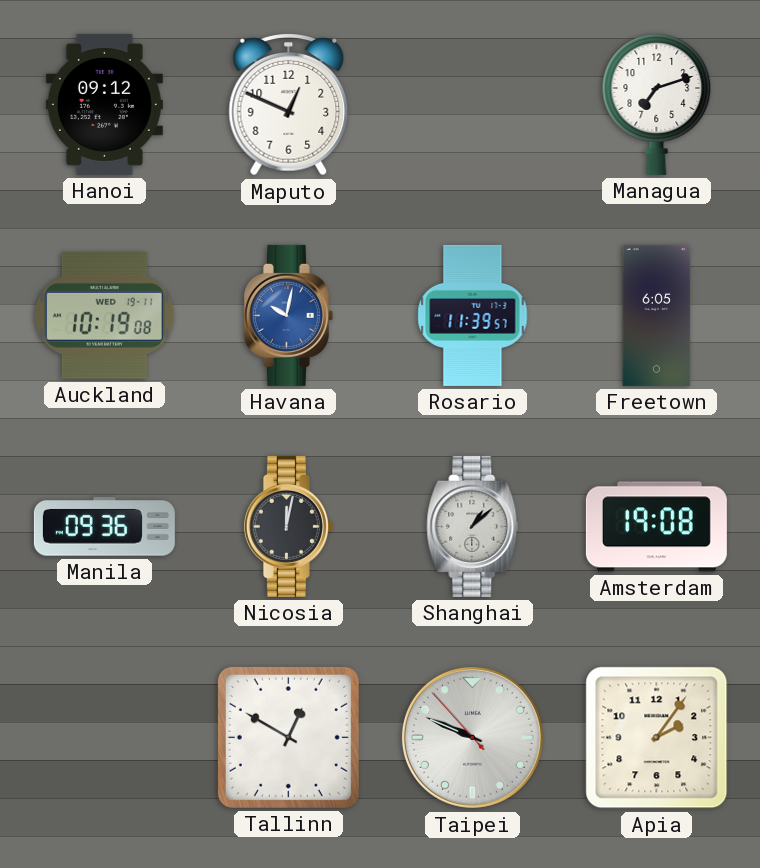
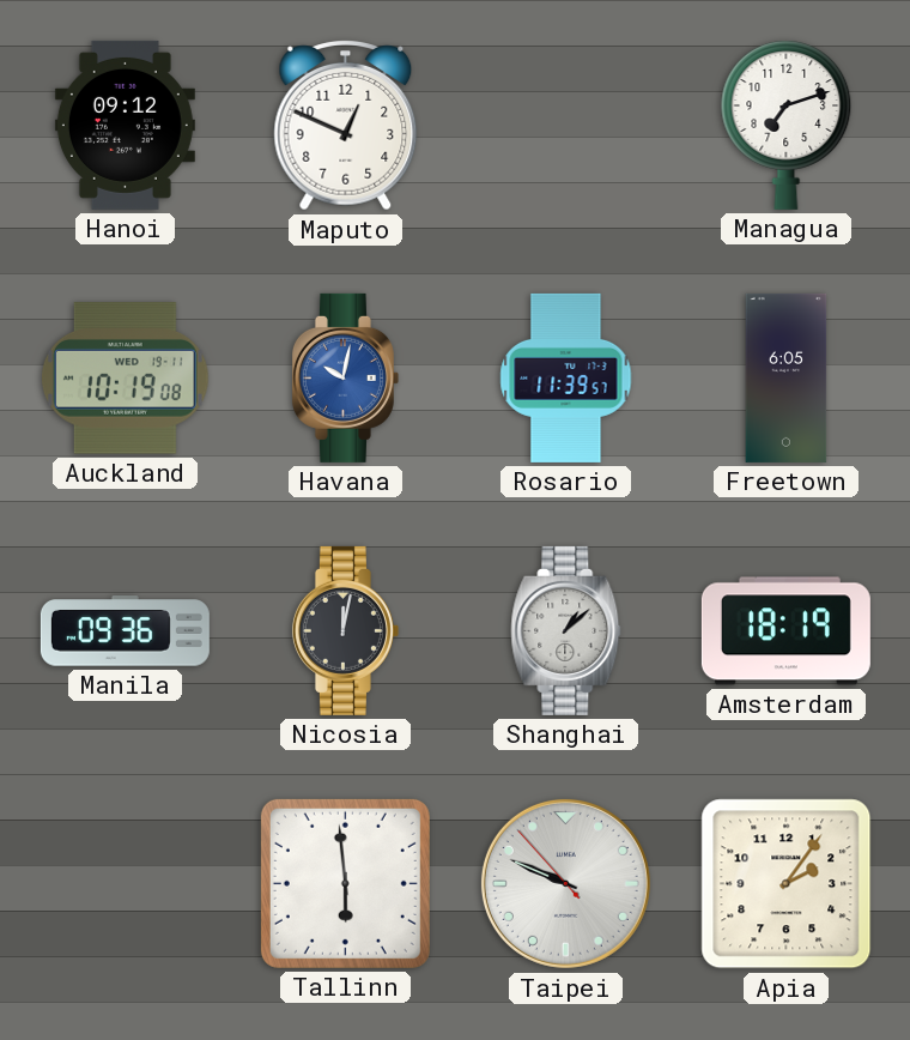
Amsterdam: 19:08 -> 18:19
Tallinn: 12:50 -> 5:59
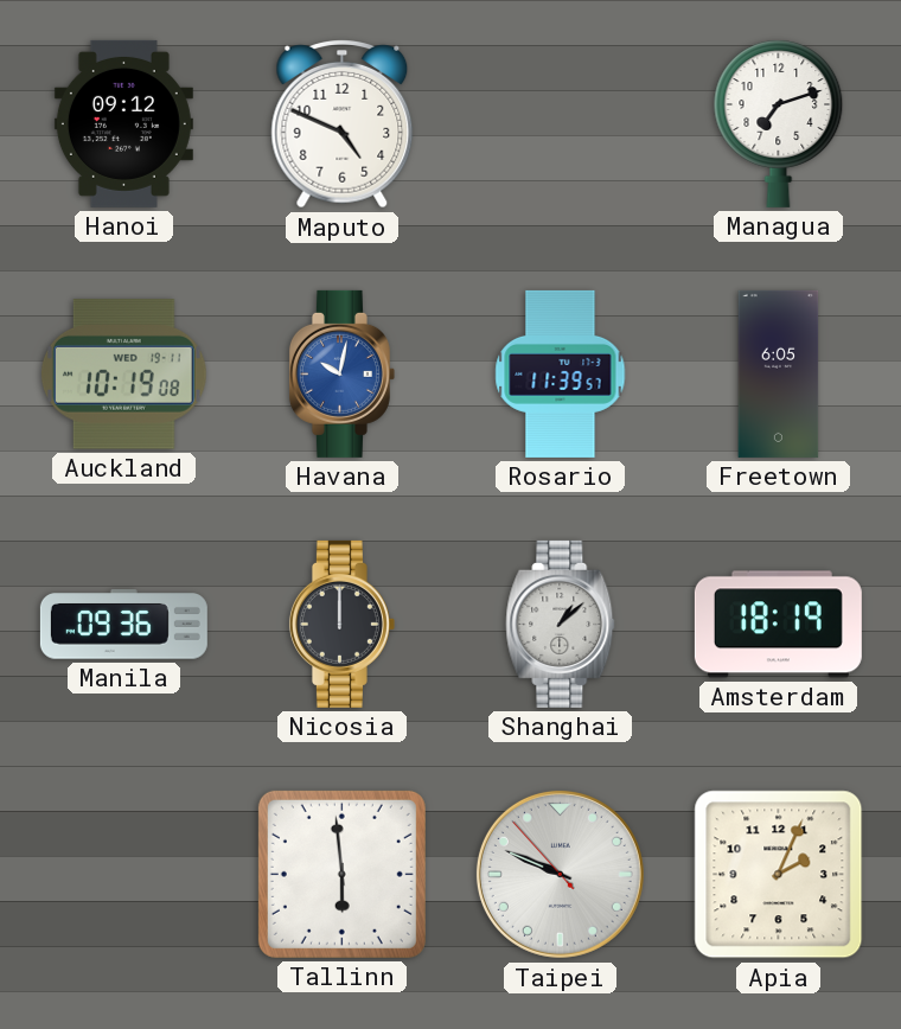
Maputo: 12:49 -> 4:49
Nicosia: 12:02 -> 12:00
Apia: 2:06 -> 2:04
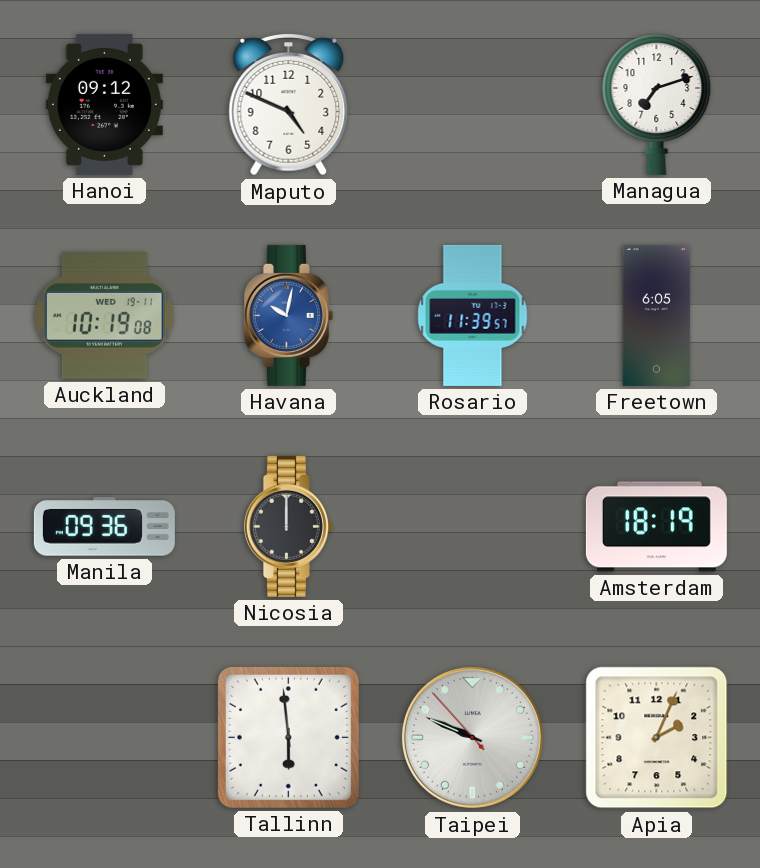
Shanghai: 1:08 -> none
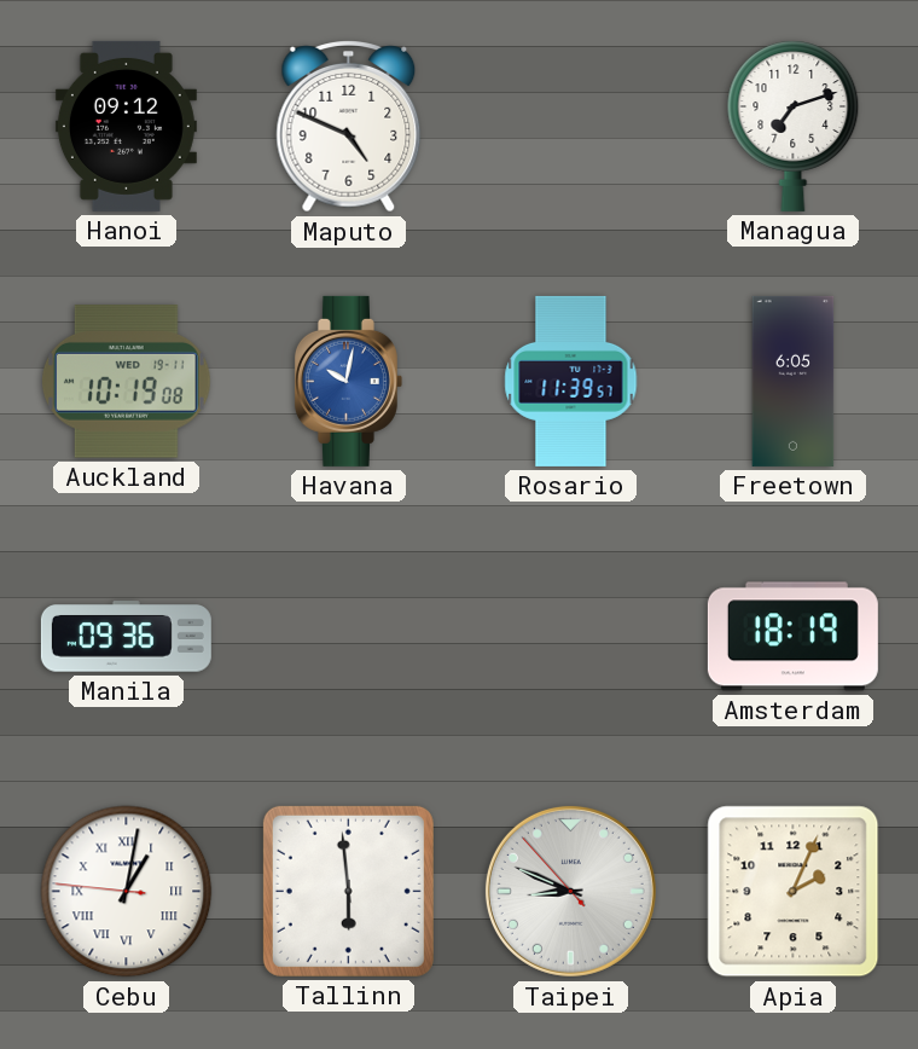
Nicosia: 12:00 -> none
Cebu: none -> 1:01
Taipei: 9:48 -> 8:48
